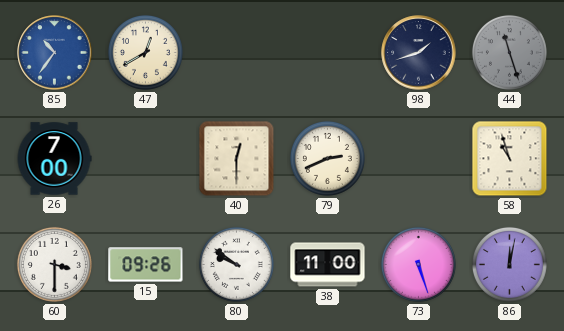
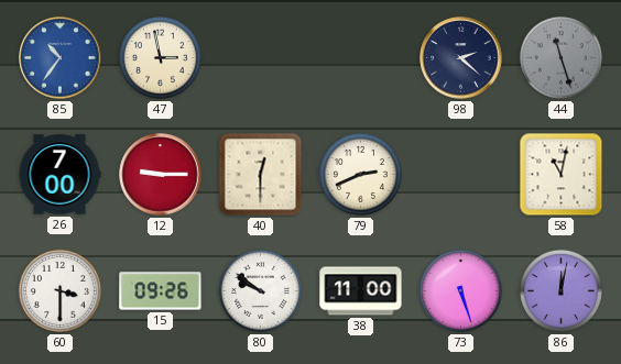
47: 12:40 -> 2:58
98: 1:42 -> 2:22
12: none -> 9:15
58: 10:57 -> 11:02
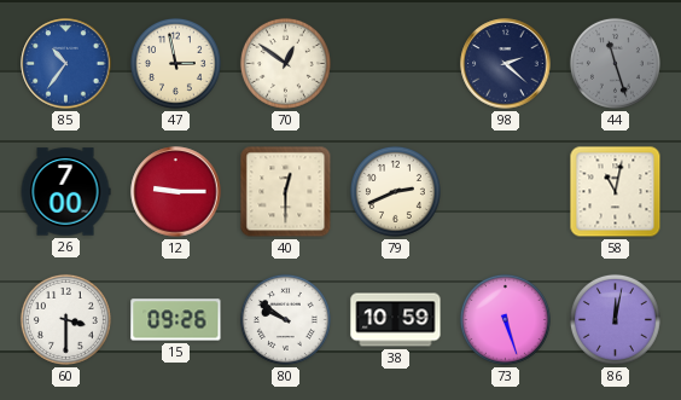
70: none -> 12:51
38: 11:00 -> 10:59
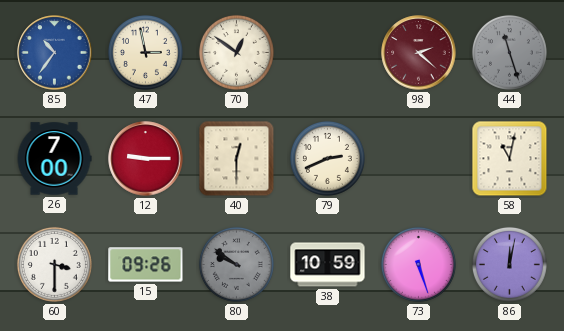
98 dial: navy -> burgundy
80 dial: white -> grey
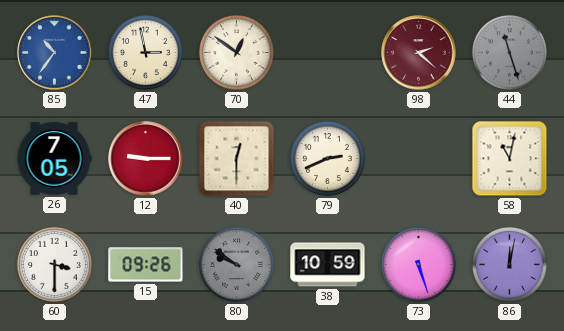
26: 7:00 -> 7:05
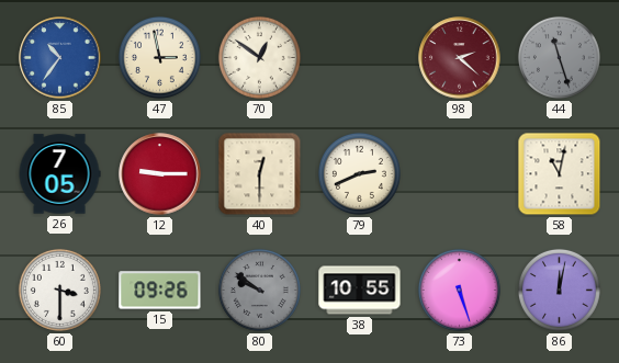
38: 10:59 -> 10:55
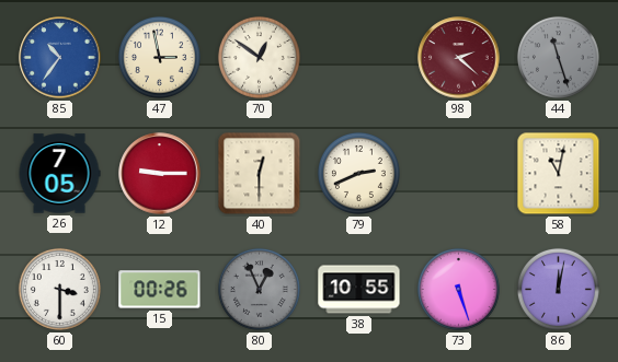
15: 09:26 -> 00:26
80: 9:51 -> 12:56
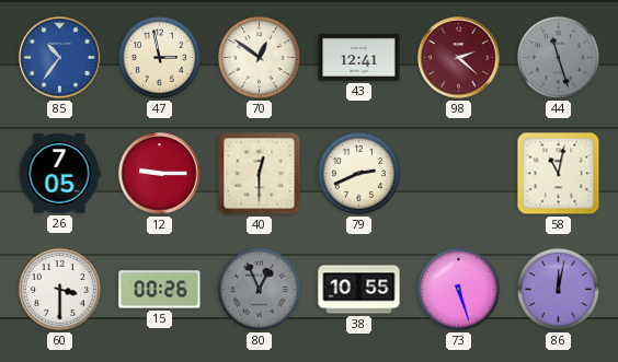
43: none -> 12:41
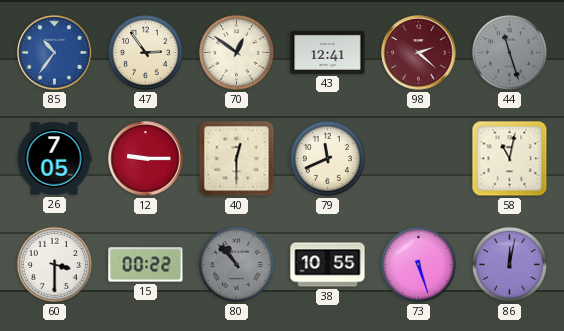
47: 2:58 -> 2:54
79: 2:41 -> 11:41
15: 00:26 -> 00:22
80: 12:56 -> 10:53
